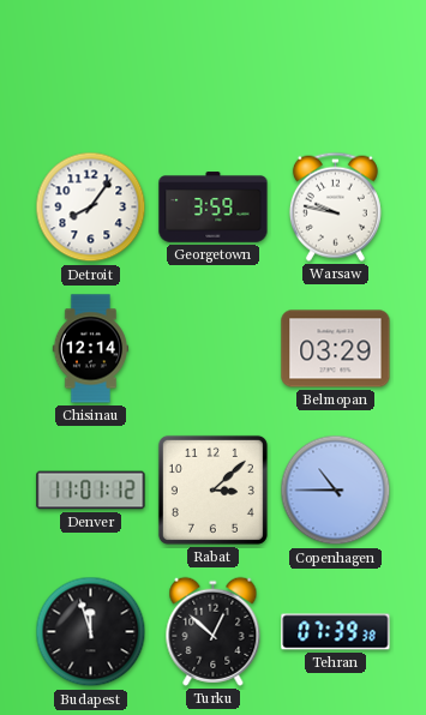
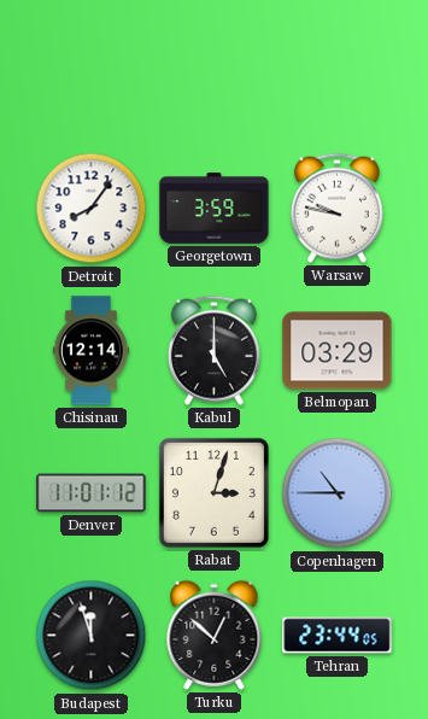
Kabul: none -> 5:00
Rabat: 3:08 -> 3:03
Tehran: 07:39 -> 23:44
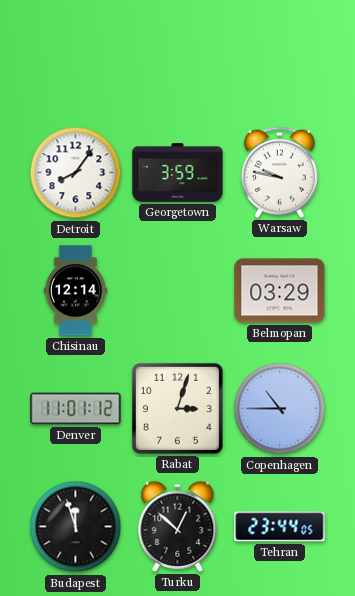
Kabul: 5:00 -> none
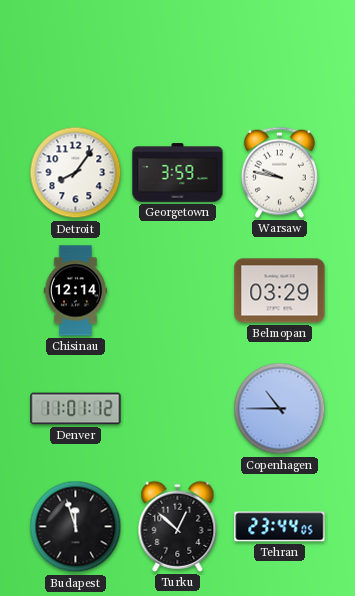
Rabat: 3:03 -> none
